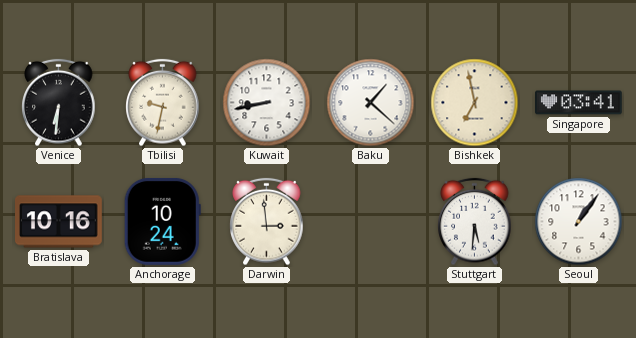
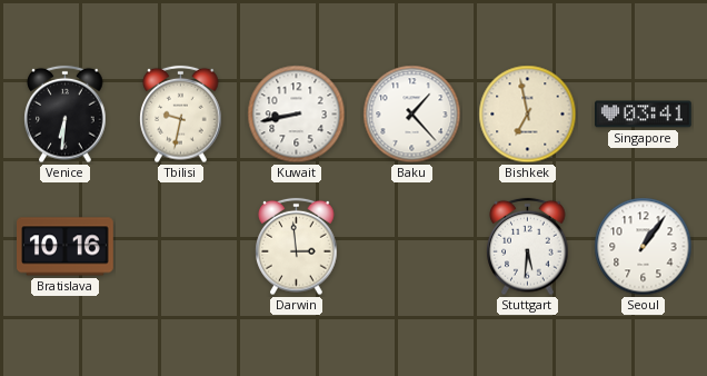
Baku: 1:22 -> 1:23
Anchorage: 10:24 -> none
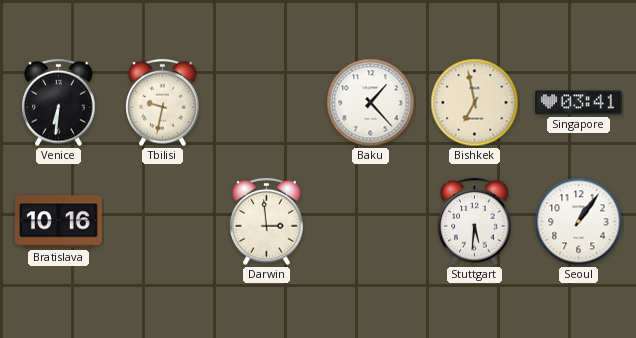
Kuwait: 8:43 -> none
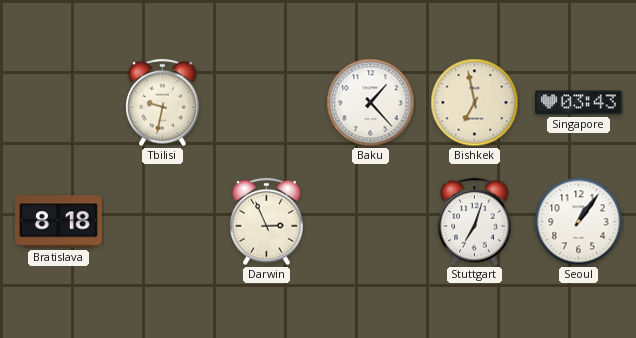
Venice: 6:31 -> none
Singapore: 03:41 -> 03:43
Bratislava: 10:16 -> 8:18
Darwin: 2:59 -> 2:56
Stuttgart: 5:31 -> 7:03
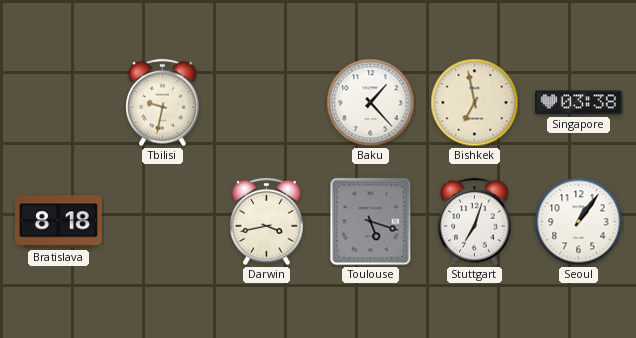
Singapore: 03:43 -> 03:38
Darwin: 2:56 -> 3:43
Toulouse: none -> 5:18
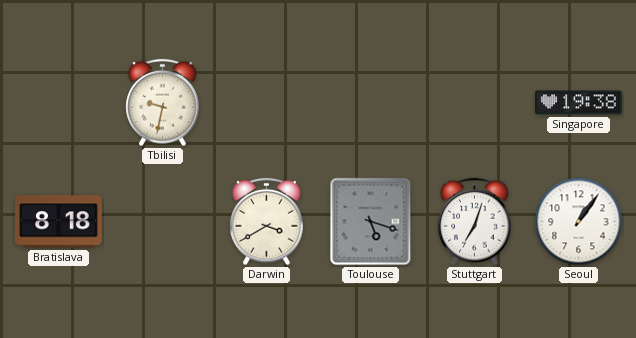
Baku: 1:23 -> none
Bishkek: 6:58 -> none
Singapore: 03:38 -> 19:38
Darwin: 3:43 -> 3:40
